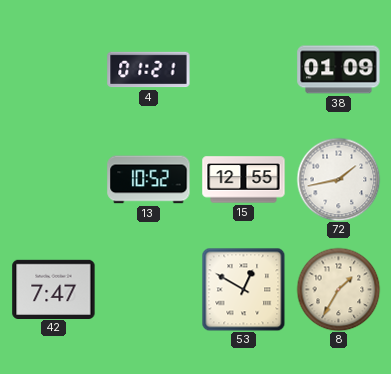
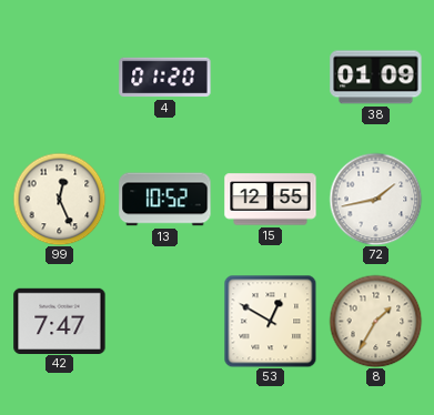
4: 01:21 -> 01:20
99: none -> 12:26
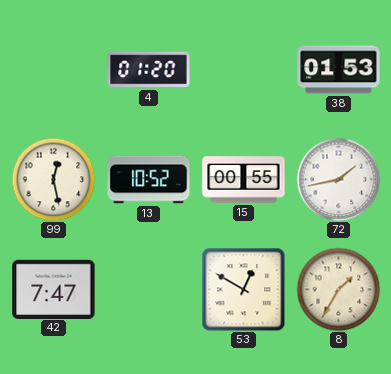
38: 01:09 -> 01:53
99: 12:26 -> 12:28
15: 12:55 -> 00:55
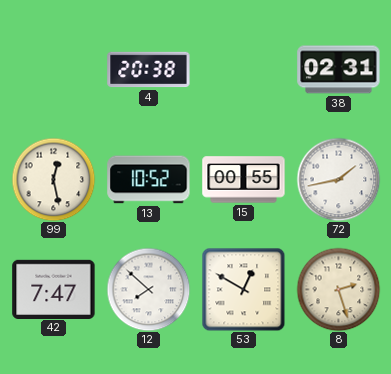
4: 01:20 -> 20:38
38: 01:53 -> 02:31
12: none -> 7:52
8: 1:35 -> 2:27
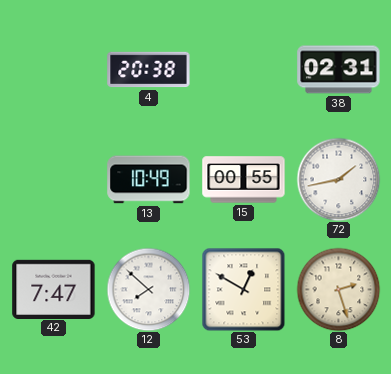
99: 12:28 -> none
13: 10:52 -> 10:49
